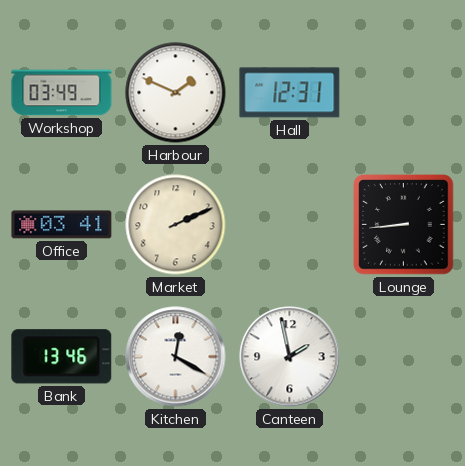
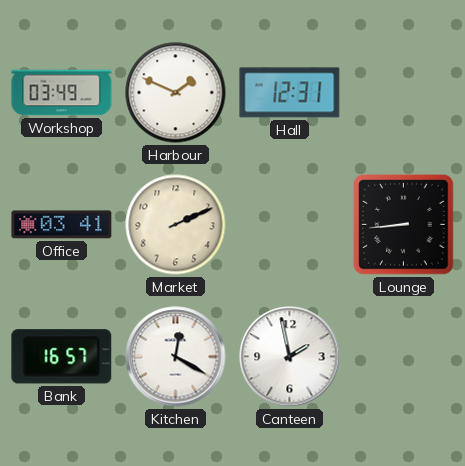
Bank: 13:46 -> 16:57
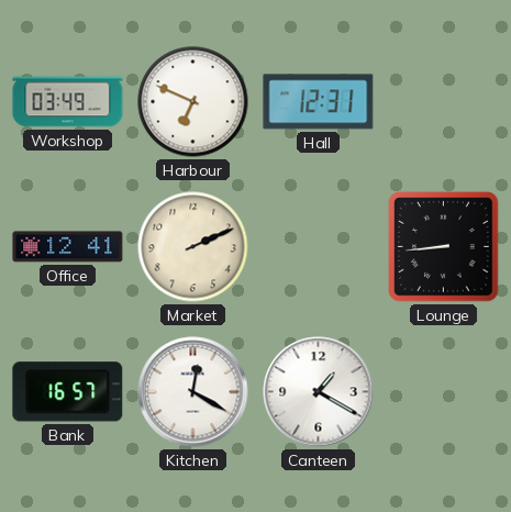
Harbour: 1:49 -> 6:49
Office: 03:41 -> 12:41
Canteen: 1:58 -> 1:20
